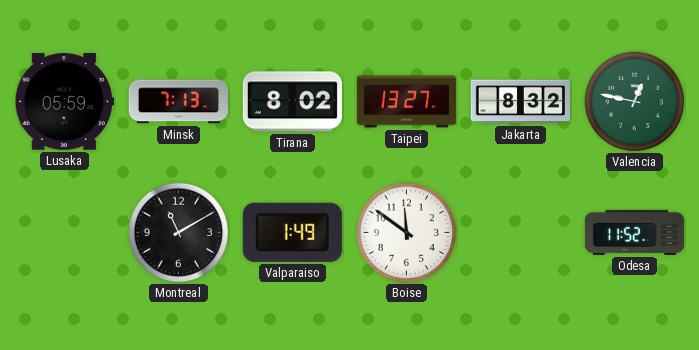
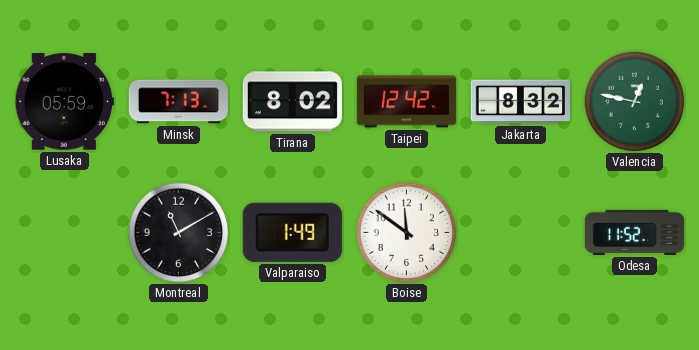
Taipei: 13:27 -> 12:42
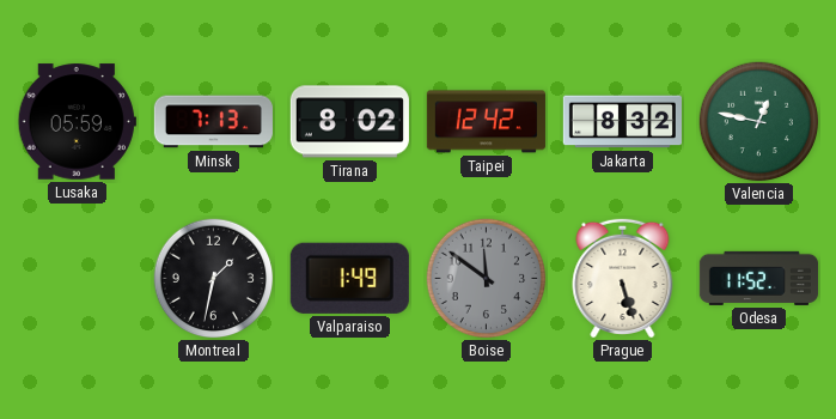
Montreal: 11:10 -> 1:32
Boise dial: white -> grey
Prague: none -> 5:27
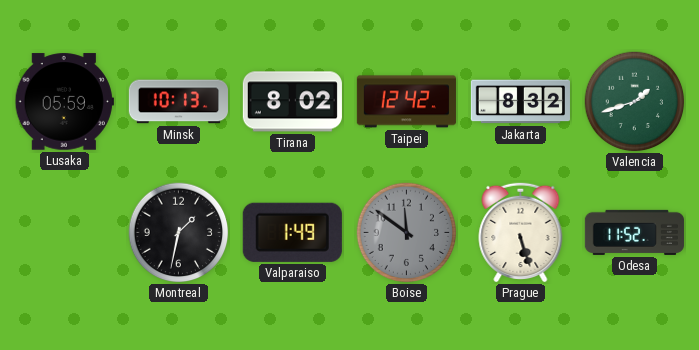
Minsk: 7:13 -> 10:13
Valencia: 12:47 -> 1:42
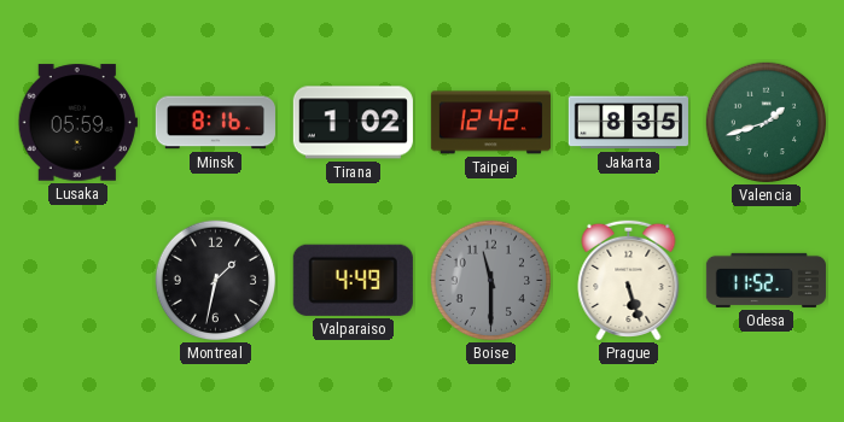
Minsk: 10:13 -> 8:16
Tirana: 8:02 -> 1:02
Jakarta: 8:32 -> 8:35
Valparaiso: 1:49 -> 4:49
Boise: 11:51 -> 11:30
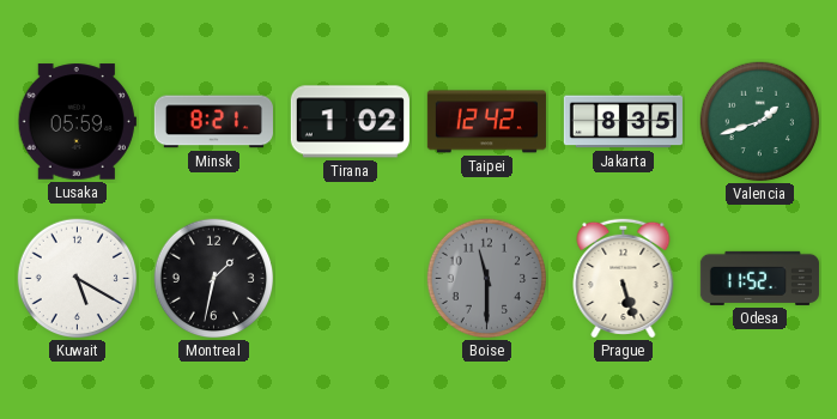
Minsk: 8:16 -> 8:21
Kuwait: none -> 5:20
Valparaiso: 4:49 -> none
